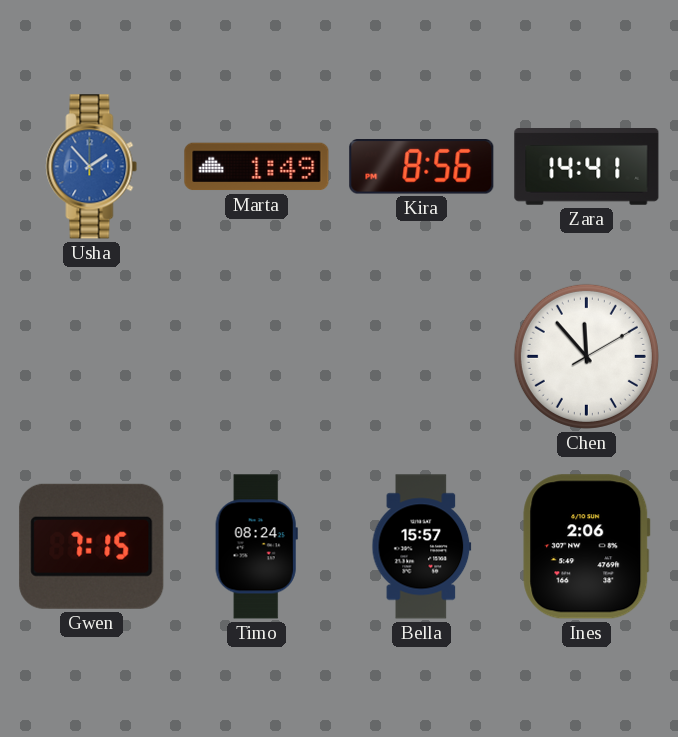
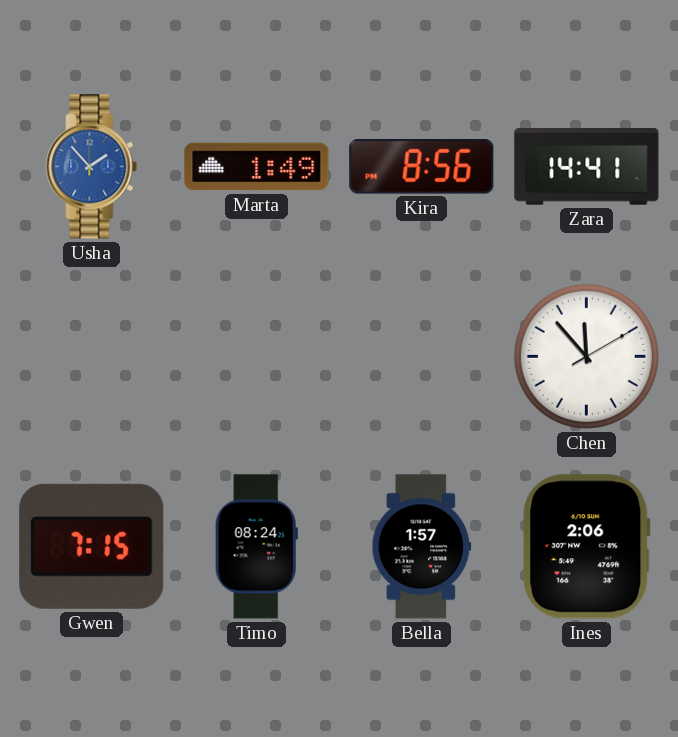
Bella: 15:57 -> 1:57
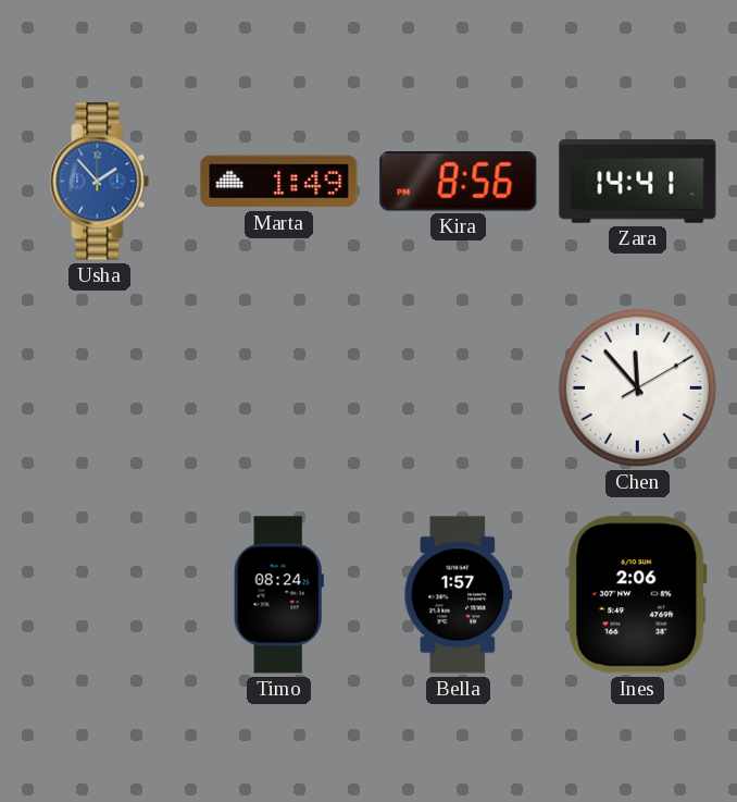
Gwen: 7:15 -> none
